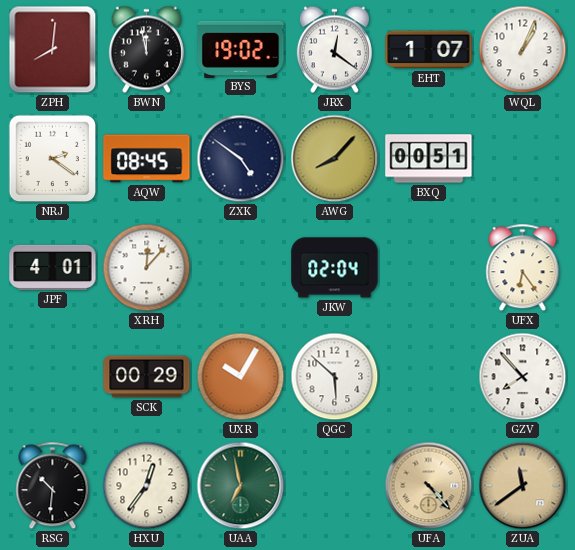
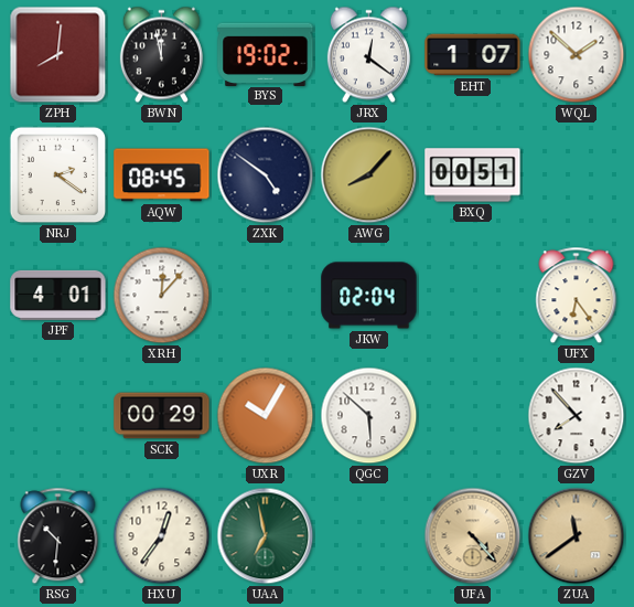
WQL: 1:04 -> 1:52
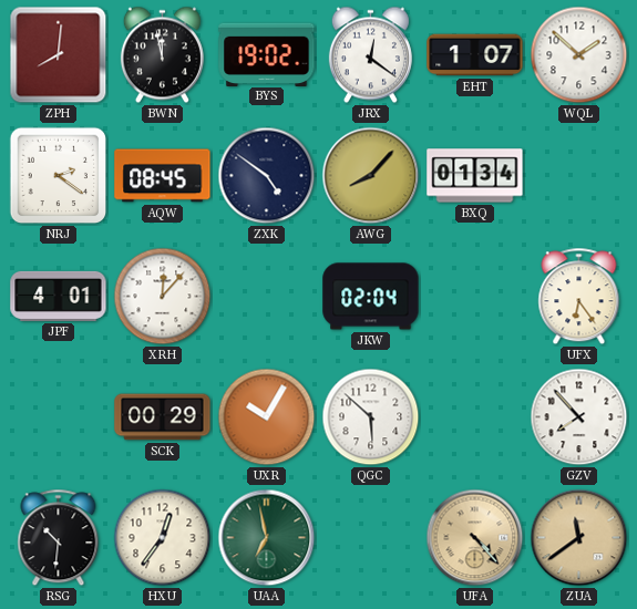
BXQ: 00:51 -> 01:34
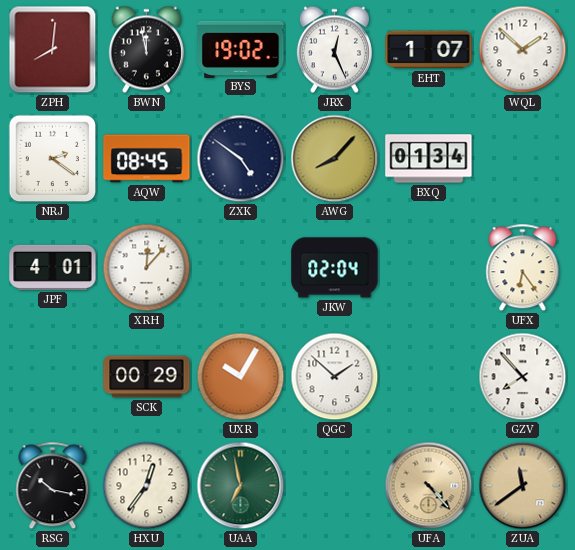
JRX: 12:21 -> 12:26
QGC: 5:52 -> 1:52
RSG: 10:31 -> 10:17
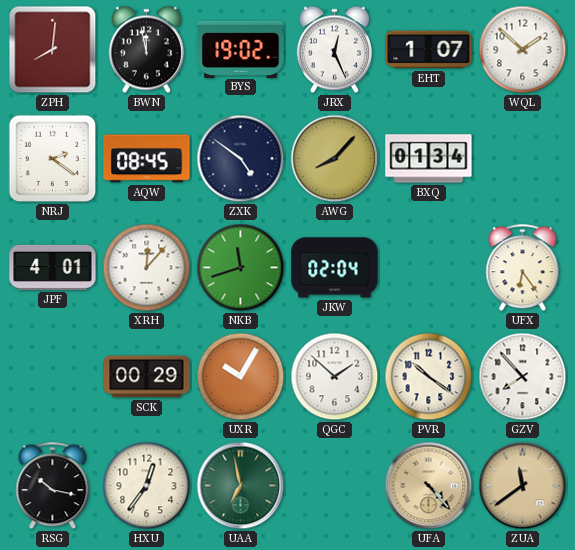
NKB: none -> 11:42
PVR: none -> 10:21
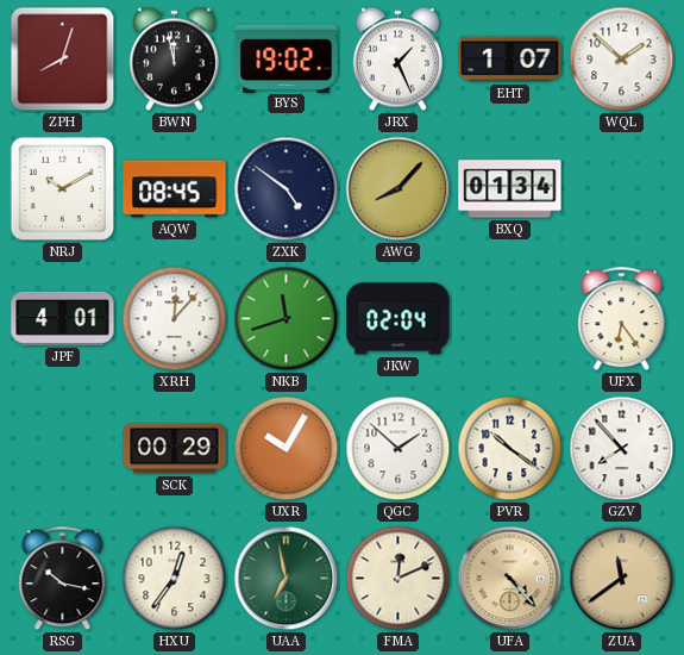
ZPH: 8:01 -> 8:03
JRX: 12:26 -> 1:26
NRJ: 2:21 -> 10:10
FMA: none -> 12:11
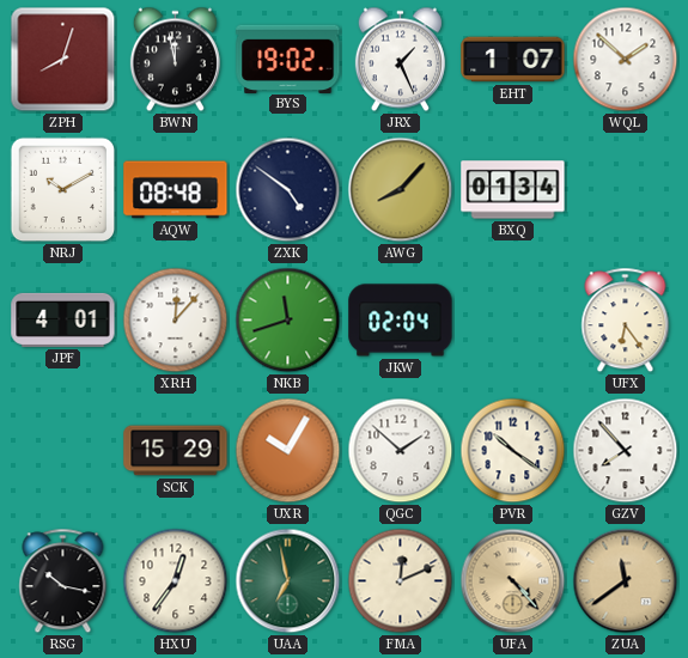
AQW: 08:45 -> 08:48
SCK: 00:29 -> 15:29
